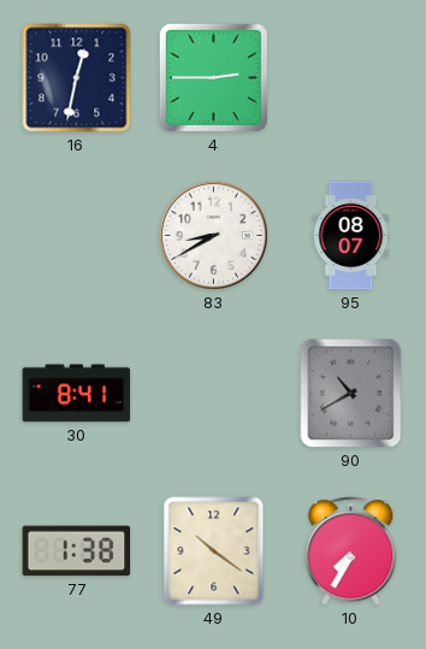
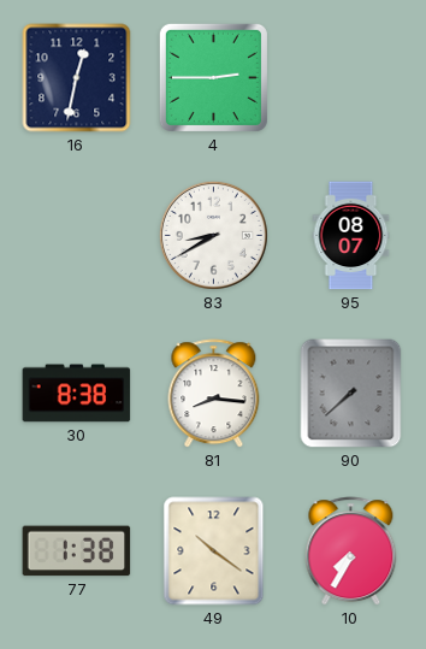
30: 8:41 -> 8:38
81: none -> 8:16
90: 10:40 -> 7:38
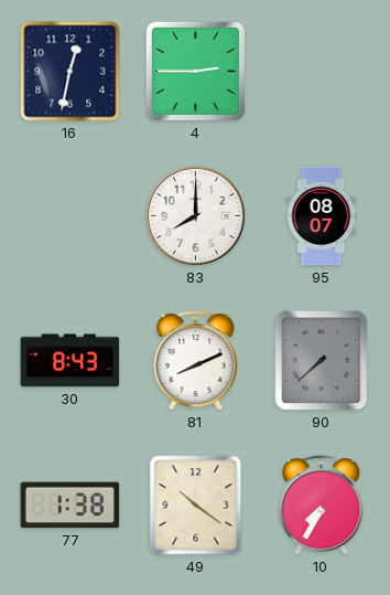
83: 8:40 -> 8:00
30: 8:38 -> 8:43
81: 8:16 -> 8:11
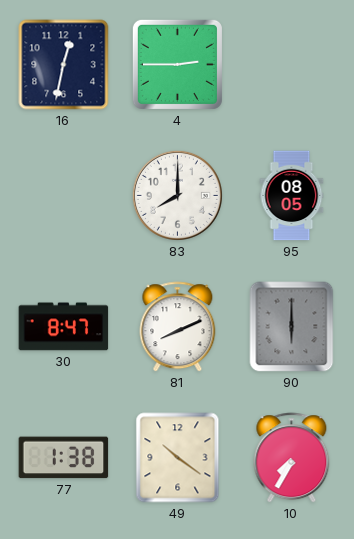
95: 08:07 -> 08:05
30: 8:43 -> 8:47
90: 7:38 -> 6:00
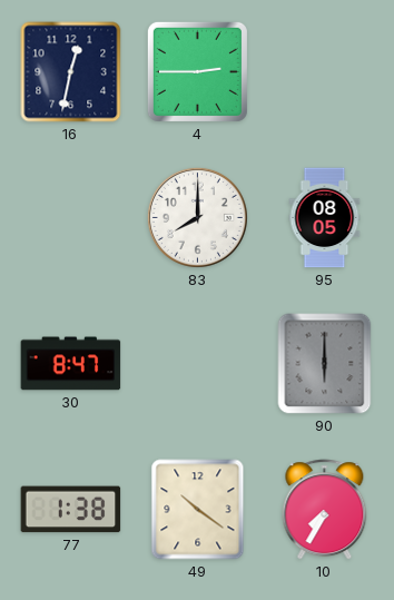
81: 8:11 -> none
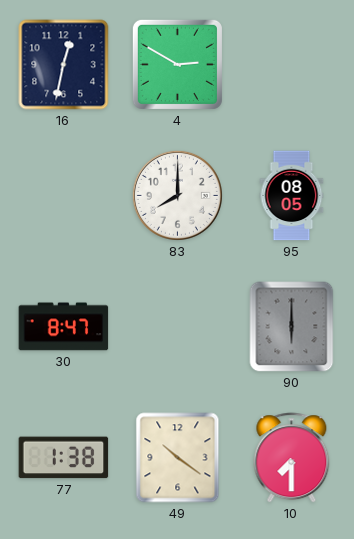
4: 2:45 -> 2:50
10: 7:35 -> 7:30
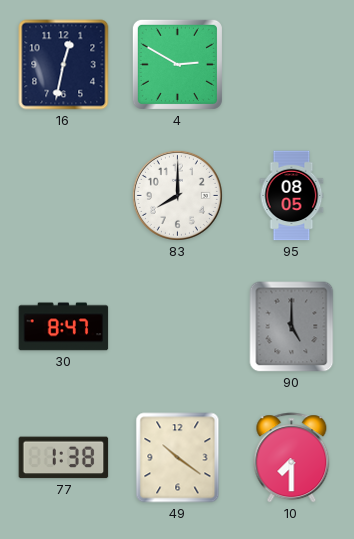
90: 6:00 -> 5:00
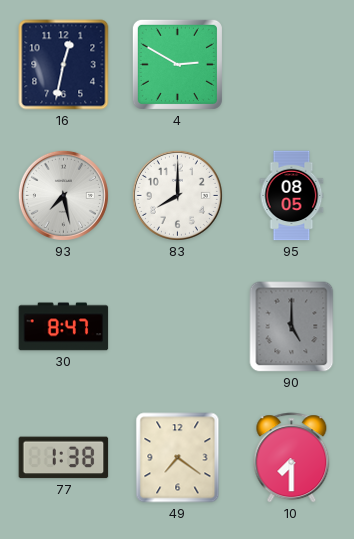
93: none -> 7:28
49: 10:21 -> 7:21
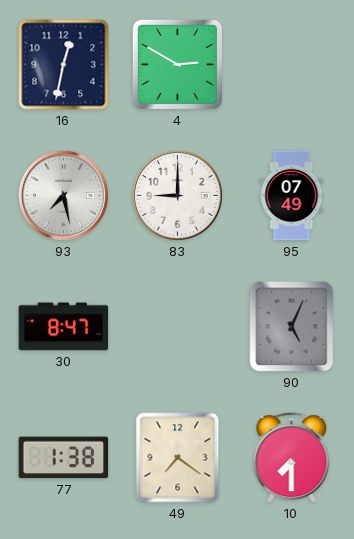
83: 8:00 -> 9:00
95: 08:05 -> 07:49
90: 5:00 -> 5:04
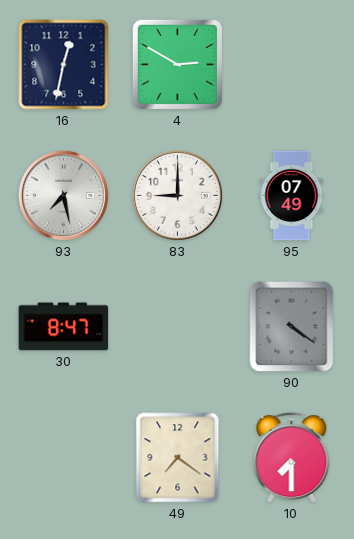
90: 5:04 -> 4:21
77: 1:38 -> none
